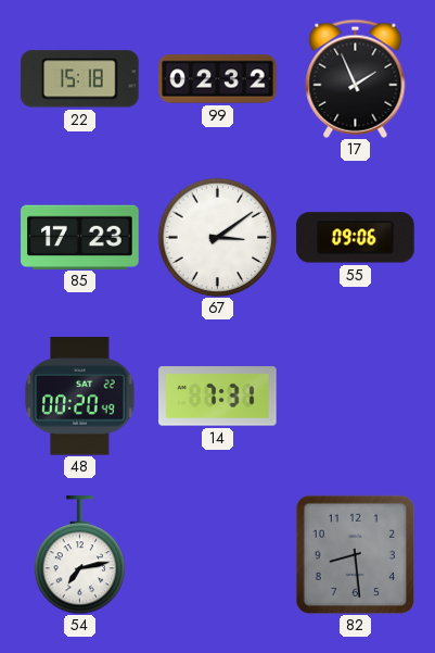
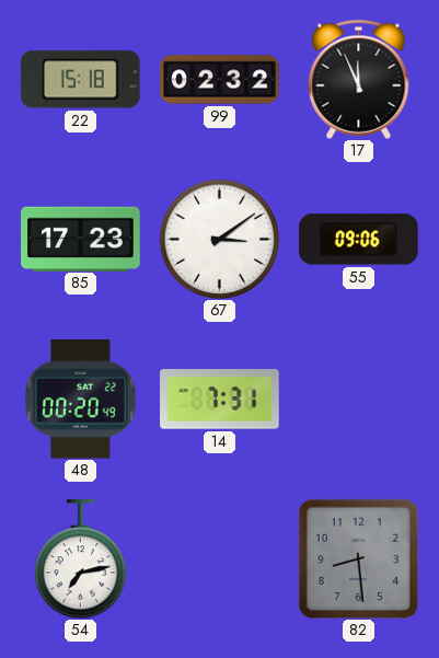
17: 1:56 -> 11:56
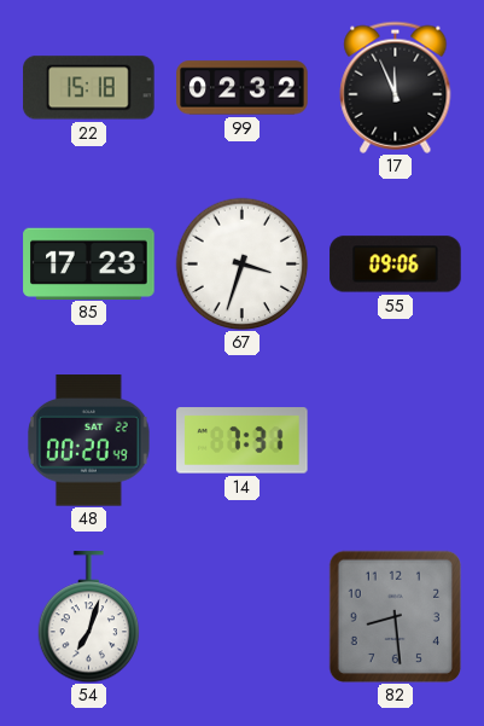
67: 3:09 -> 3:33
54: 7:13 -> 7:03
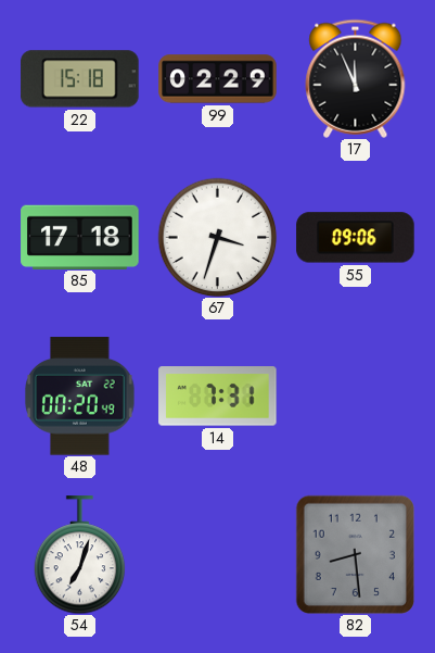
99: 02:32 -> 02:29
85: 17:23 -> 17:18
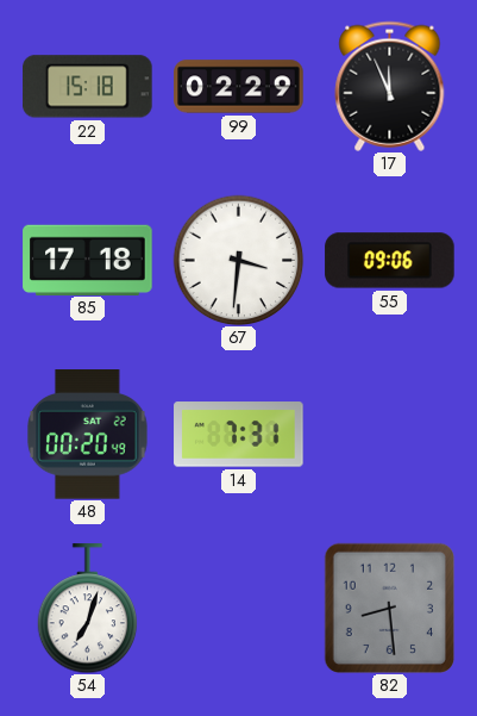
67: 3:33 -> 3:31
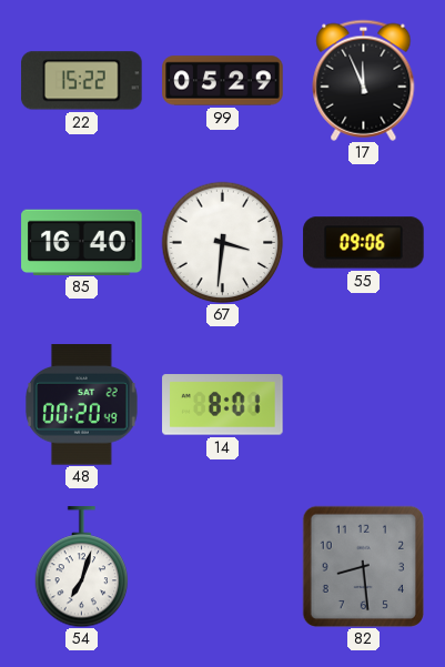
22: 15:18 -> 15:22
99: 02:29 -> 05:29
85: 17:18 -> 16:40
14: 7:31 -> 8:01
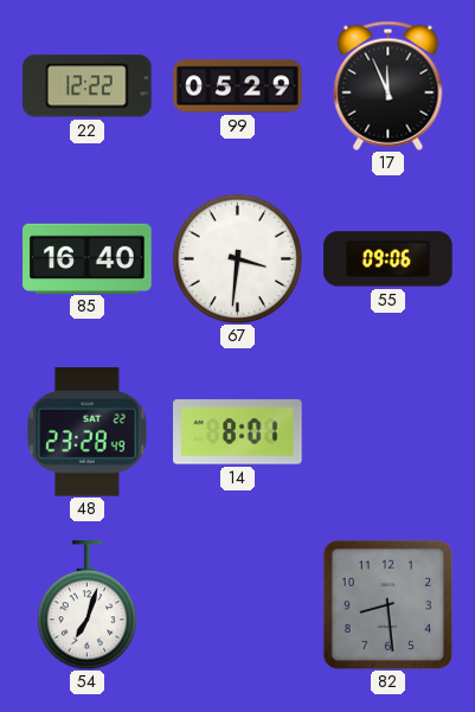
22: 15:22 -> 12:22
48: 00:20 -> 23:28
